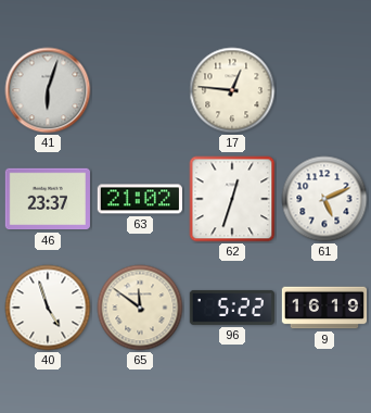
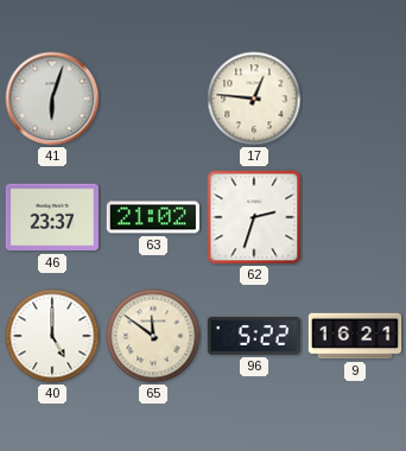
62: 12:33 -> 2:33
61: 5:11 -> none
40: 4:57 -> 5:00
9: 16:19 -> 16:21
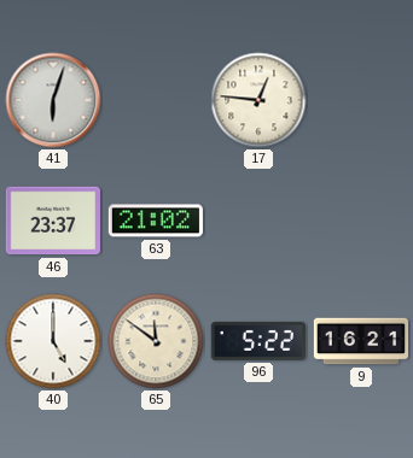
62: 2:33 -> none
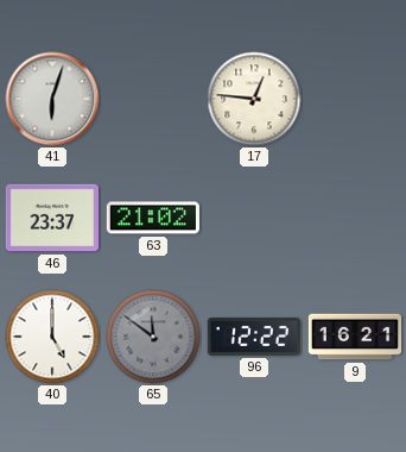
65 dial: cream -> grey
96: 5:22 -> 12:22
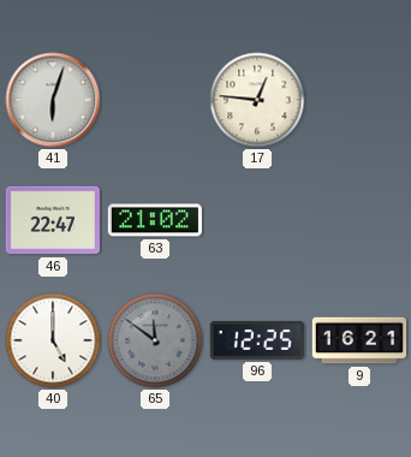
46: 23:37 -> 22:47
96: 12:22 -> 12:25
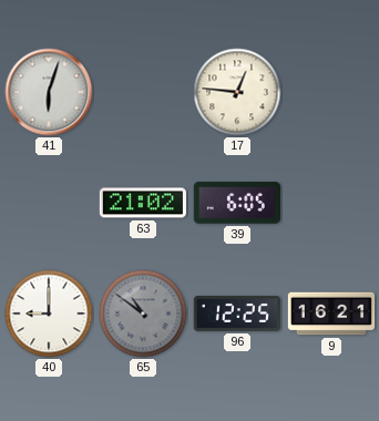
46: 22:47 -> none
39: none -> 6:05
40: 5:00 -> 9:00
65: 11:51 -> 10:51
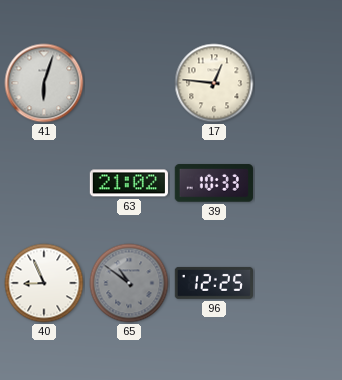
39: 6:05 -> 10:33
40: 9:00 -> 8:56
9: 16:21 -> none
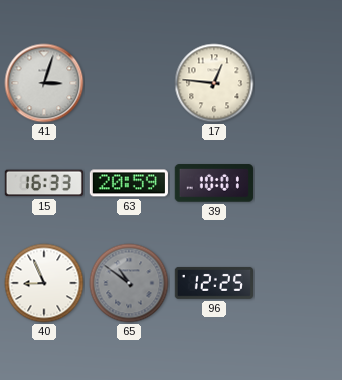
41: 6:03 -> 3:03
15: none -> 16:33
63: 21:02 -> 20:59
39: 10:33 -> 10:01
